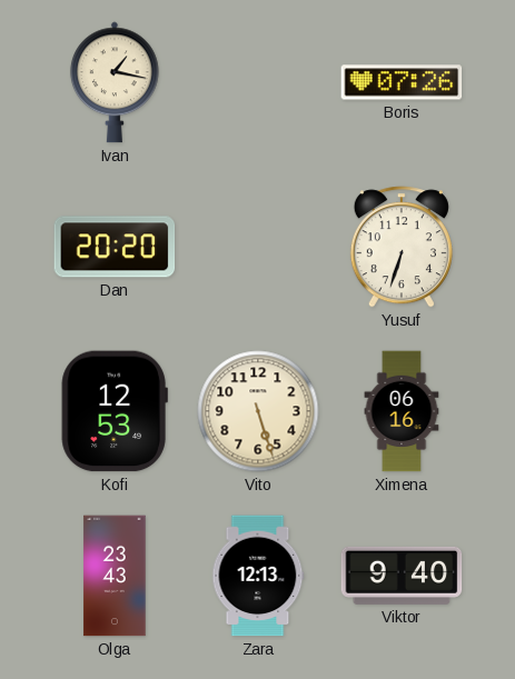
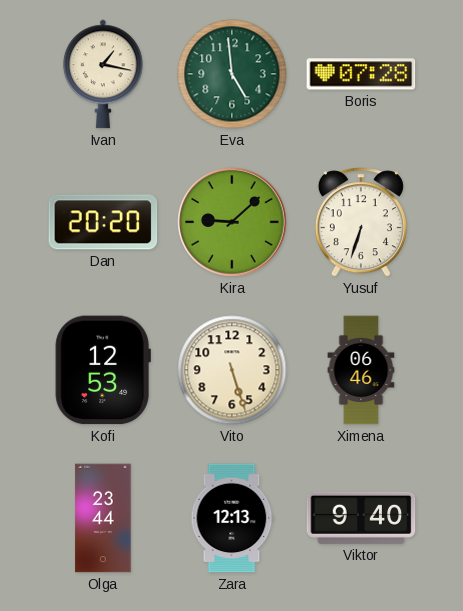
Eva: none -> 4:59
Boris: 07:26 -> 07:28
Kira: none -> 9:08
Ximena: 06:16 -> 06:46
Olga: 23:43 -> 23:44
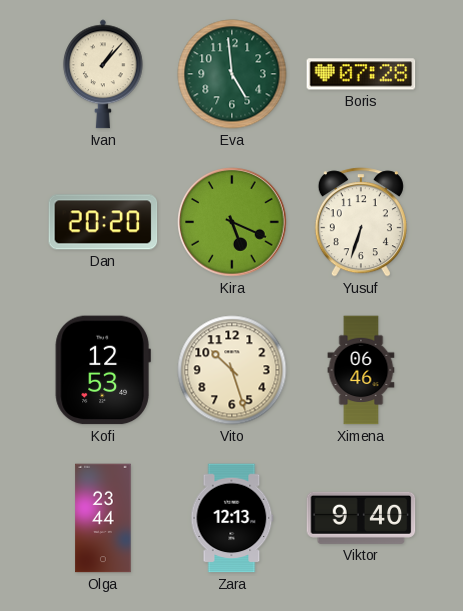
Ivan: 1:17 -> 1:07
Kira: 9:08 -> 5:19
Vito: 5:27 -> 10:27
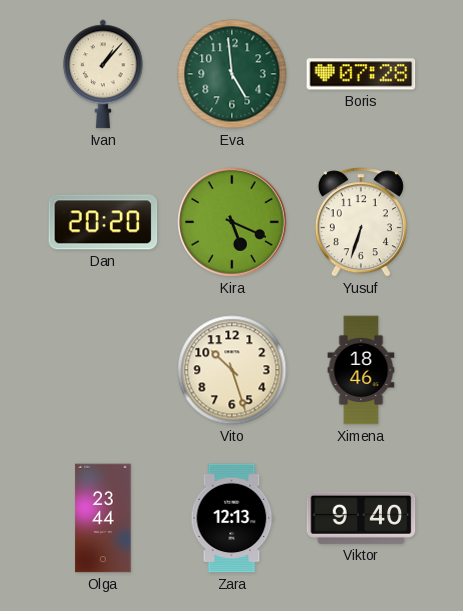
Kofi: 12:53 -> none
Ximena: 06:46 -> 18:46
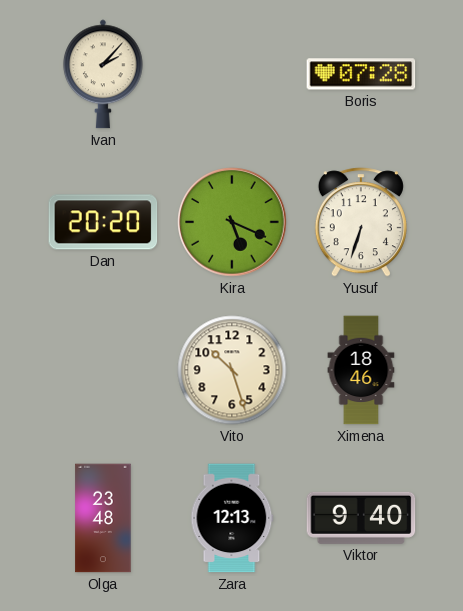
Ivan: 1:07 -> 2:07
Eva: 4:59 -> none
Olga: 23:44 -> 23:48
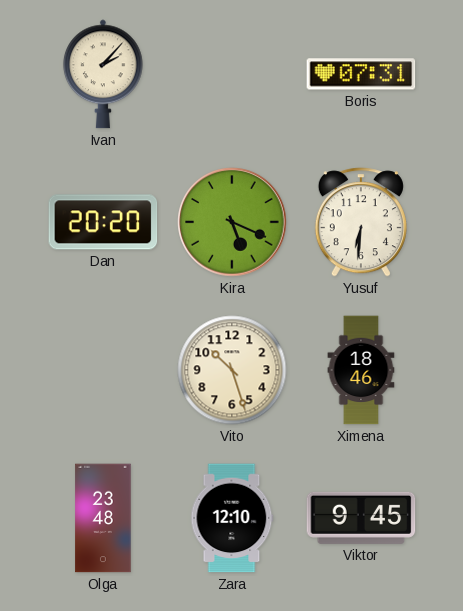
Boris: 07:28 -> 07:31
Yusuf: 6:33 -> 6:31
Zara: 12:13 -> 12:10
Viktor: 9:40 -> 9:45
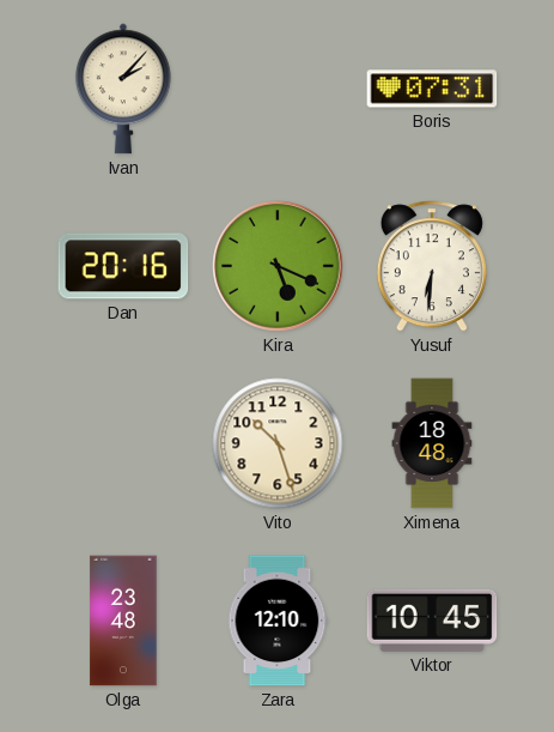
Dan: 20:20 -> 20:16
Ximena: 18:46 -> 18:48
Viktor: 9:45 -> 10:45
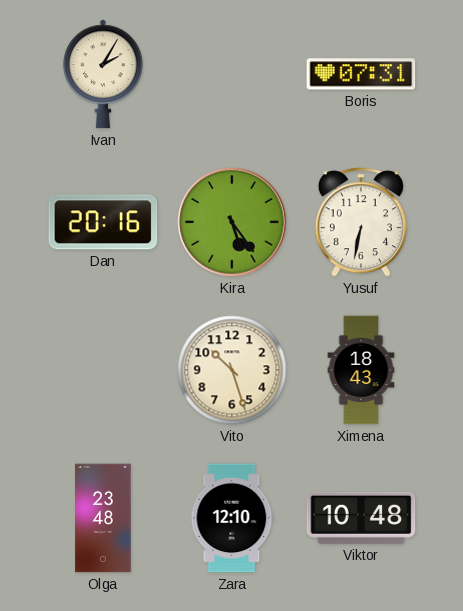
Ivan: 2:07 -> 2:05
Kira: 5:19 -> 5:24
Yusuf: 6:31 -> 6:32
Ximena: 18:48 -> 18:43
Viktor: 10:45 -> 10:48
